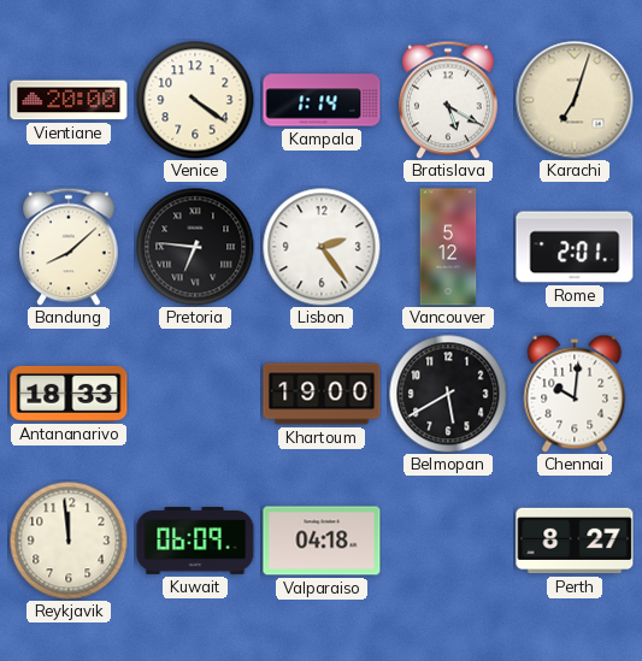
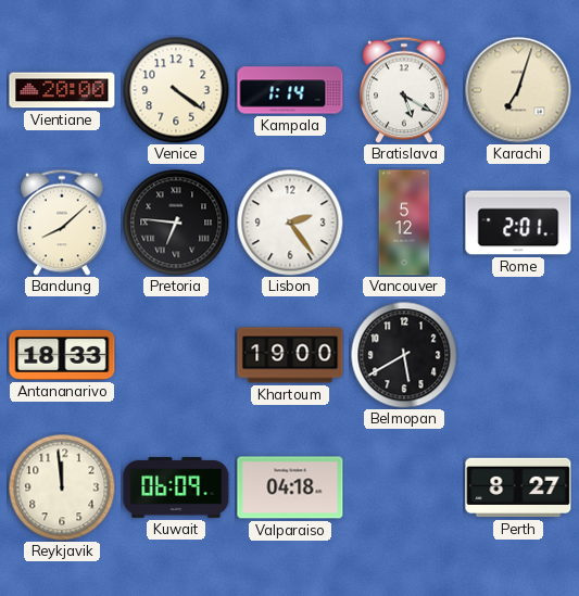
Chennai: 10:01 -> none
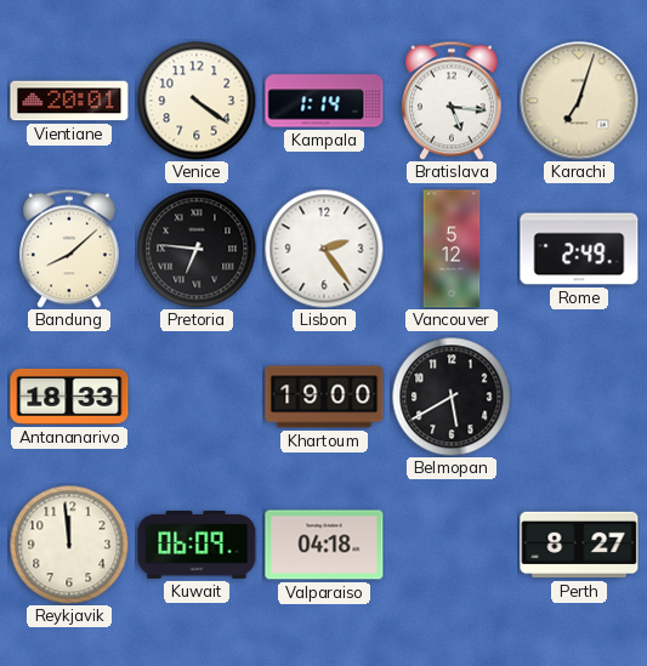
Vientiane: 20:00 -> 20:01
Bratislava: 5:20 -> 5:16
Rome: 2:01 -> 2:49
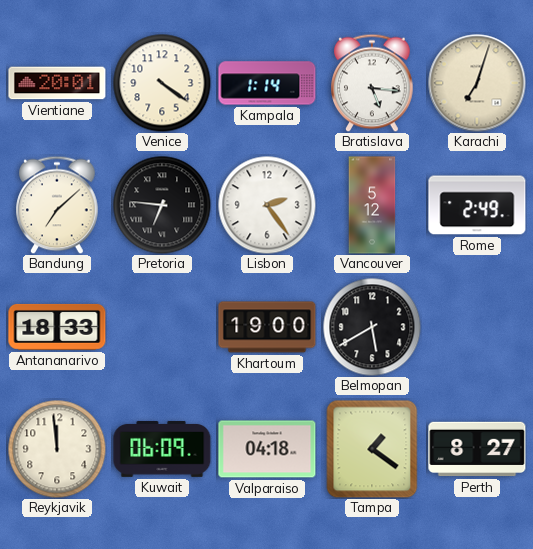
Bandung: 8:08 -> 7:08
Tampa: none -> 1:21
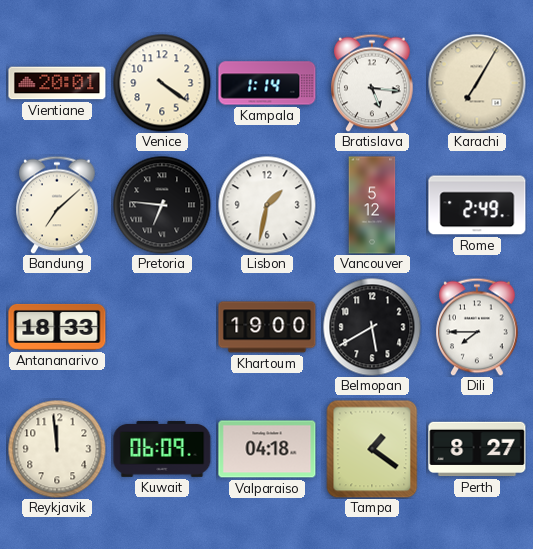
Karachi: 7:03 -> 7:05
Lisbon: 2:24 -> 1:32
Dili: none -> 7:45
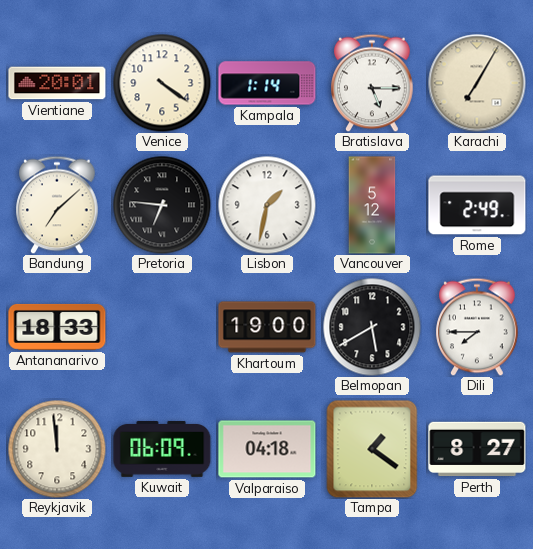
Bratislava: 5:16 -> 5:15
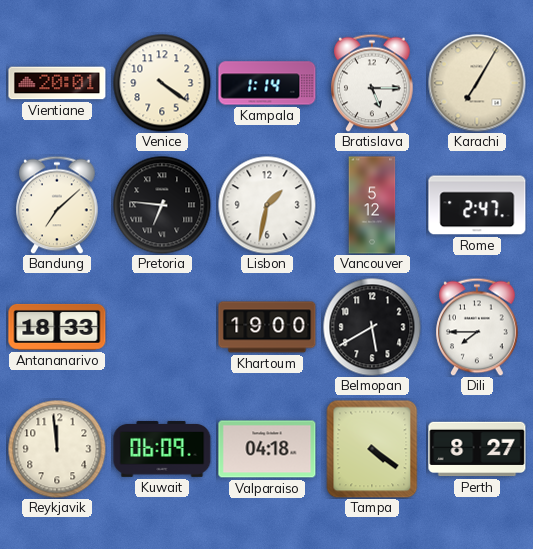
Rome: 2:49 -> 2:47
Tampa: 1:21 -> 4:21
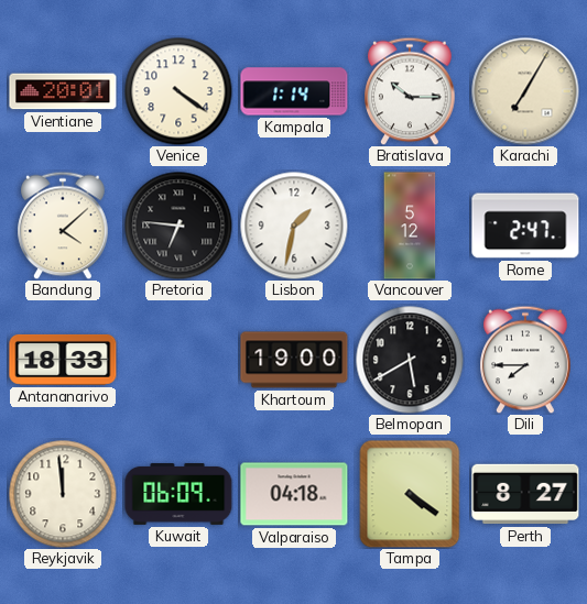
Bratislava: 5:15 -> 10:15
Bandung: 7:08 -> 4:08
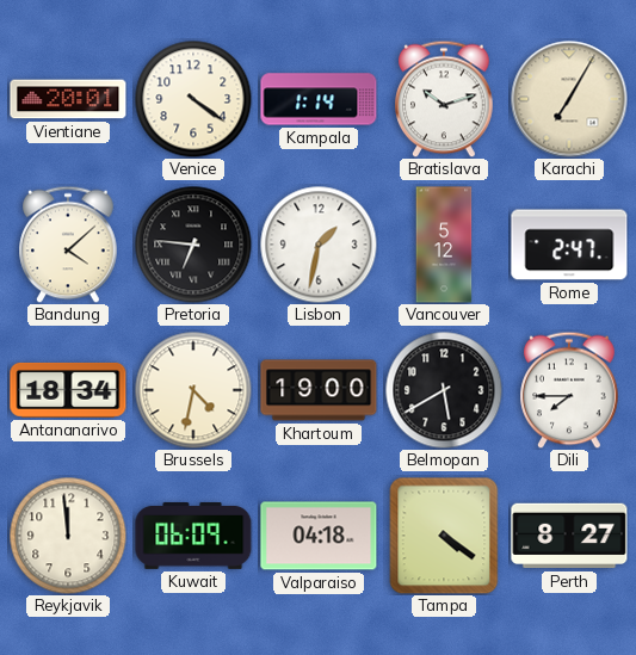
Bratislava: 10:15 -> 10:12
Antananarivo: 18:33 -> 18:34
Brussels: none -> 4:32
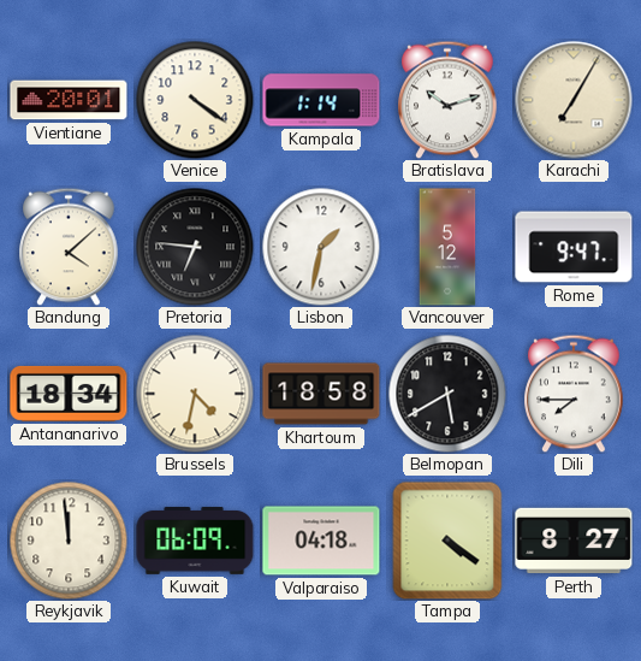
Rome: 2:47 -> 9:47
Khartoum: 19:00 -> 18:58
